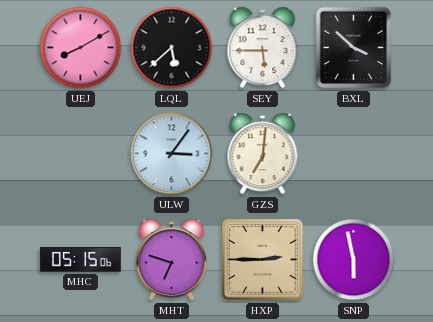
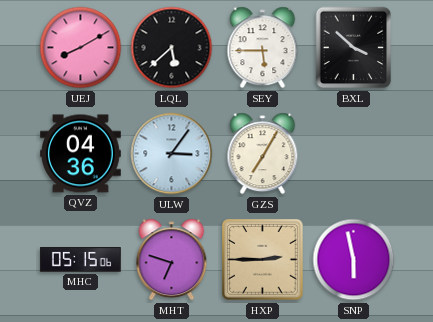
QVZ: none -> 04:36
GZS: 7:01 -> 7:05
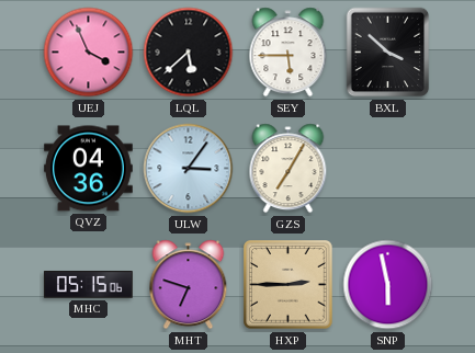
UEJ: 8:10 -> 3:56
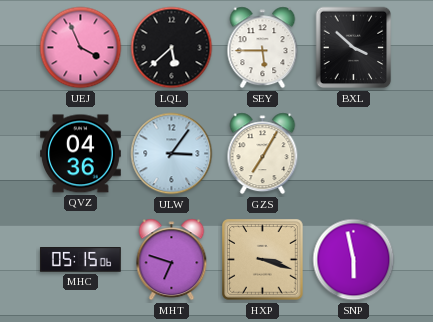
HXP: 2:45 -> 3:18
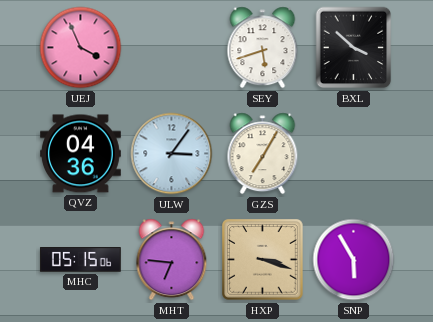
LQL: 5:38 -> none
SEY: 5:45 -> 5:42
MHT: 6:48 -> 6:46
SNP: 5:58 -> 5:55
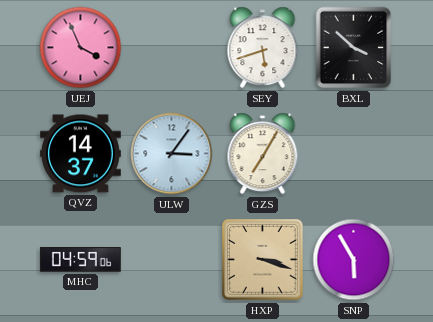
QVZ: 04:36 -> 14:37
MHC: 05:15 -> 04:59
MHT: 6:46 -> none
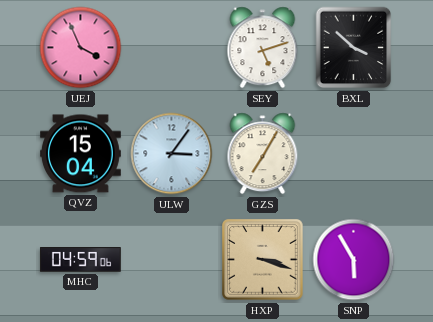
SEY: 5:42 -> 5:12
QVZ: 14:37 -> 15:04
